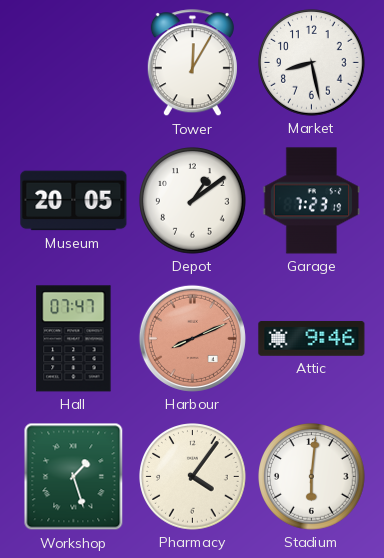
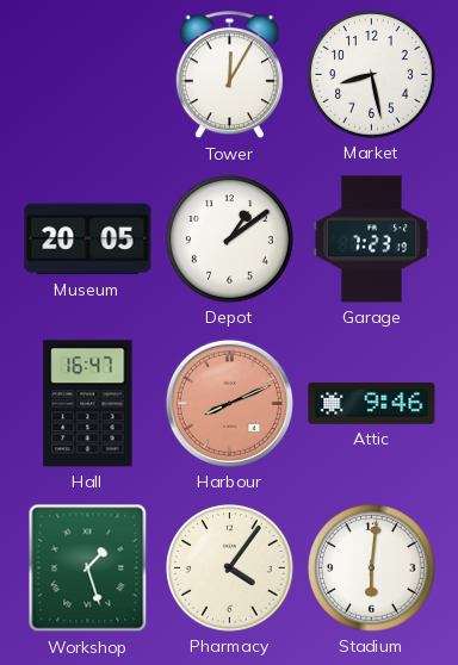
Hall: 07:47 -> 16:47
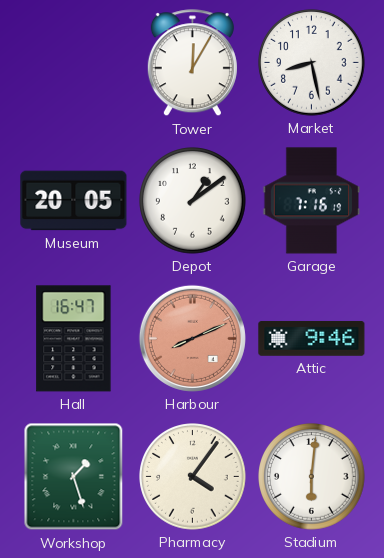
Garage: 7:23 -> 7:16
